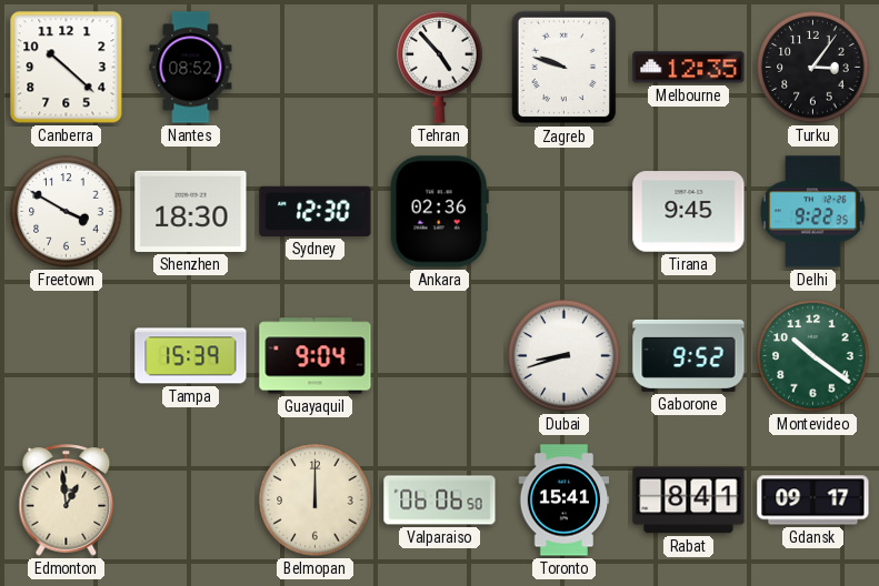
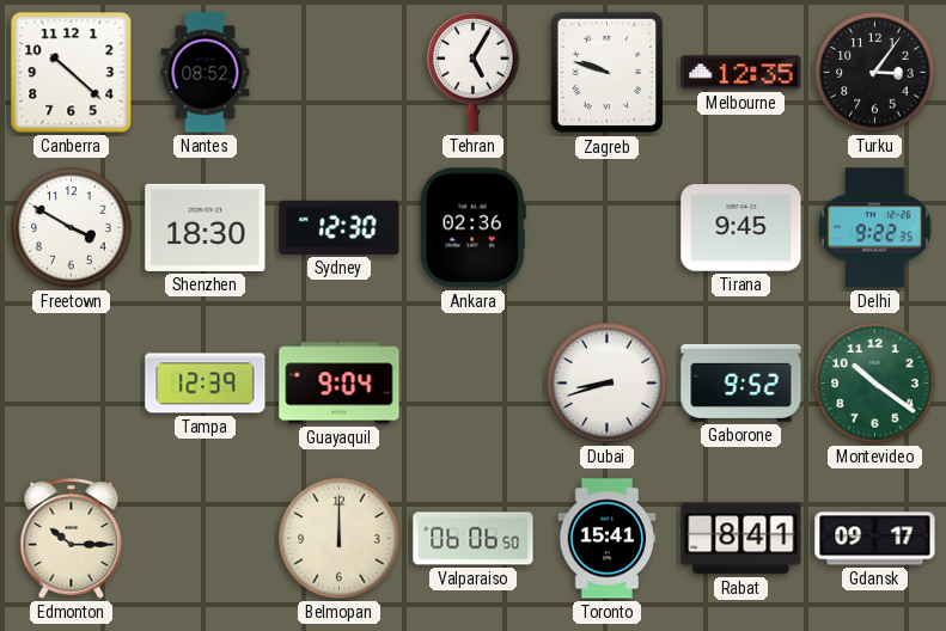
Tehran: 4:53 -> 5:05
Tampa: 15:39 -> 12:39
Edmonton: 12:59 -> 10:15
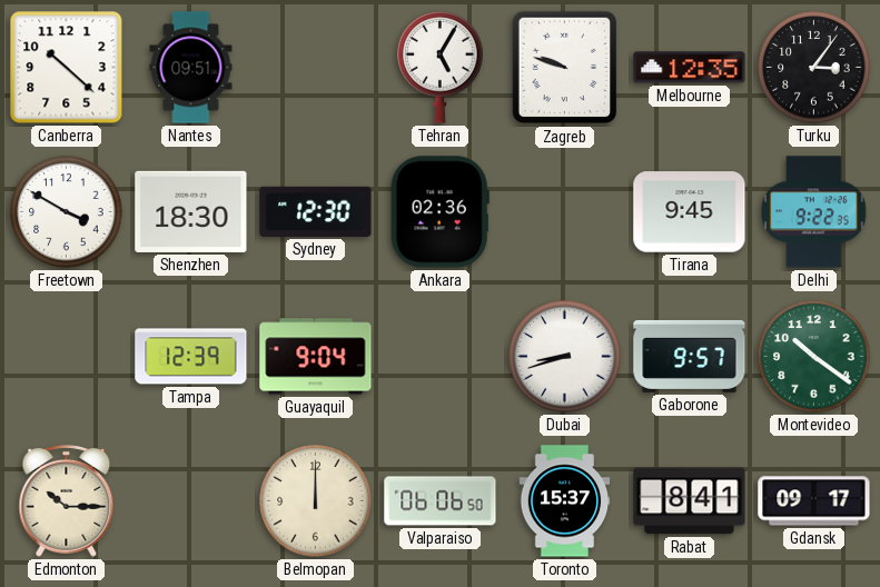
Nantes: 08:52 -> 09:51
Gaborone: 9:52 -> 9:57
Toronto: 15:41 -> 15:37
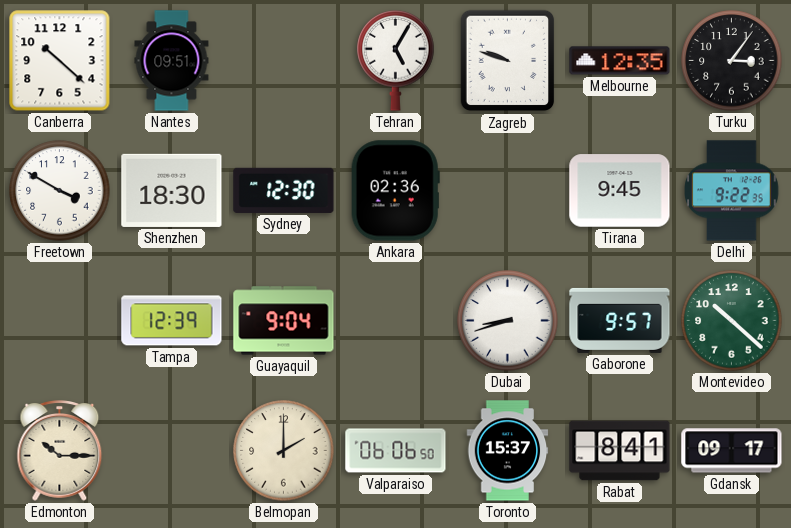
Montevideo: 10:21 -> 10:22
Belmopan: 12:00 -> 2:00
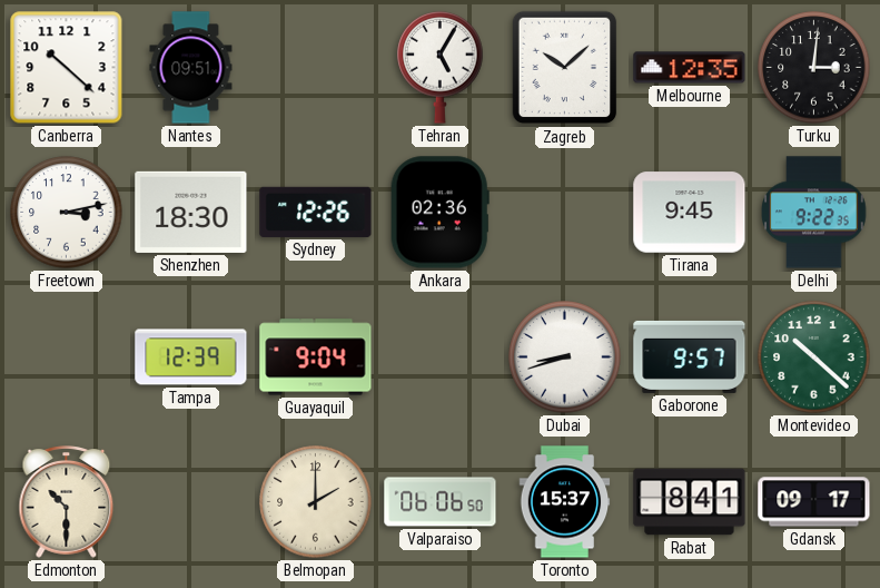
Zagreb: 9:48 -> 10:08
Turku: 3:06 -> 3:01
Freetown: 3:50 -> 3:13
Sydney: 12:30 -> 12:26
Edmonton: 10:15 -> 10:30
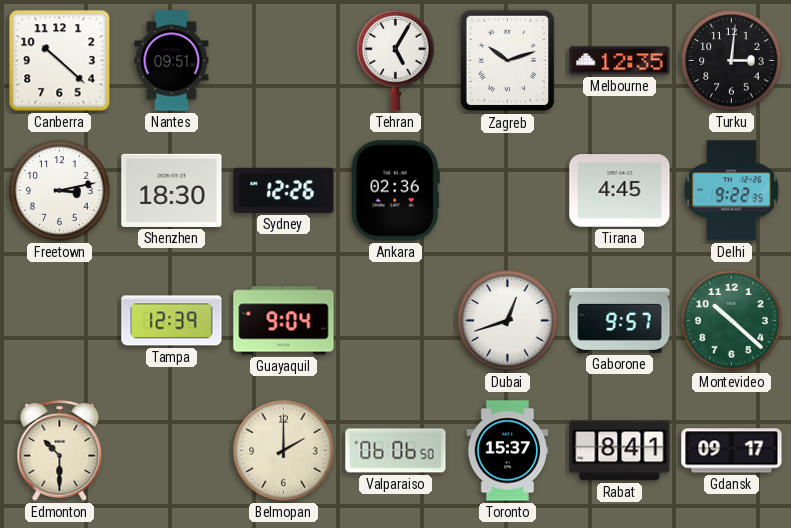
Zagreb: 10:08 -> 10:12
Tirana: 9:45 -> 4:45
Dubai: 8:42 -> 12:42
